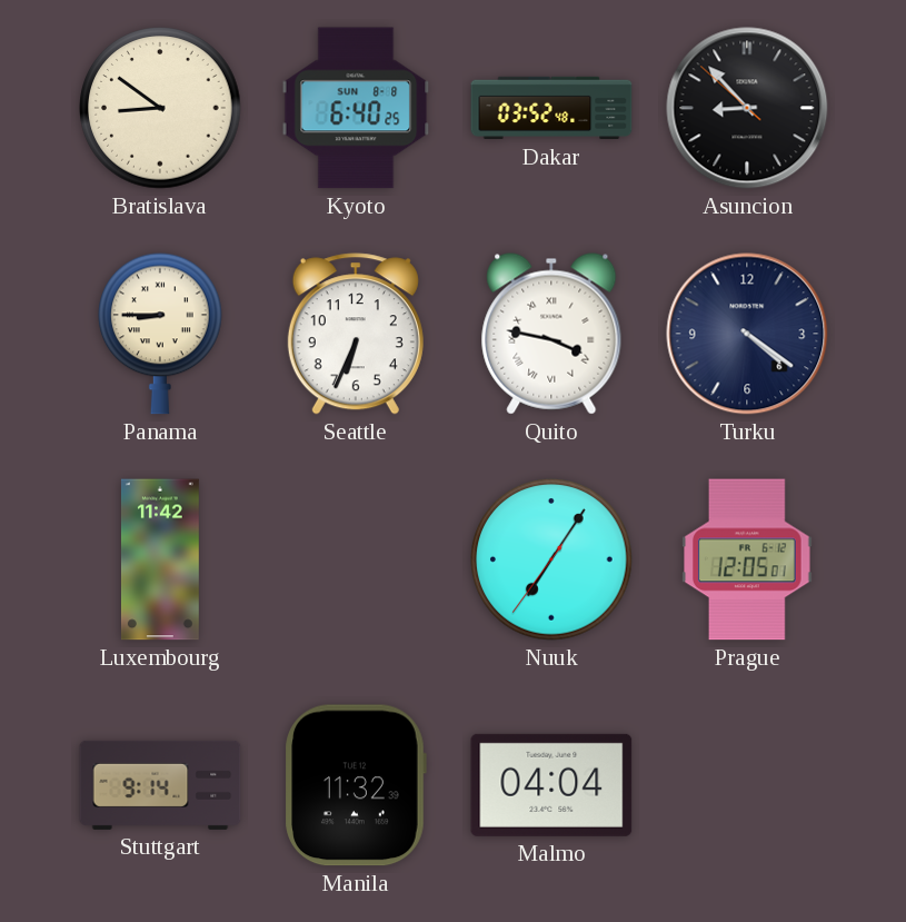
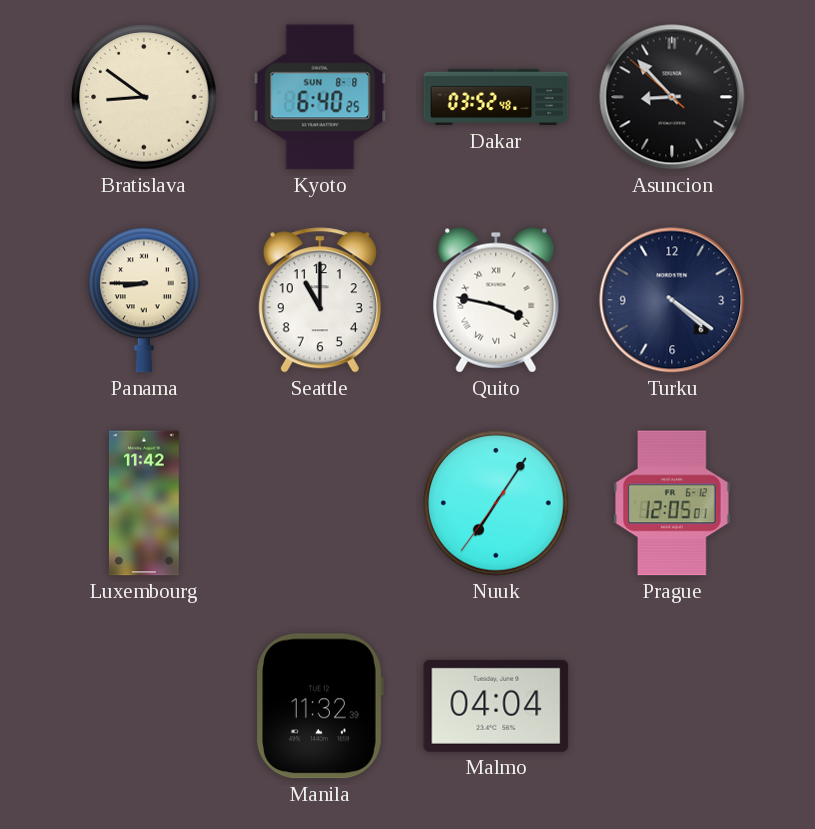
Seattle: 6:34 -> 11:00
Stuttgart: 9:14 -> none
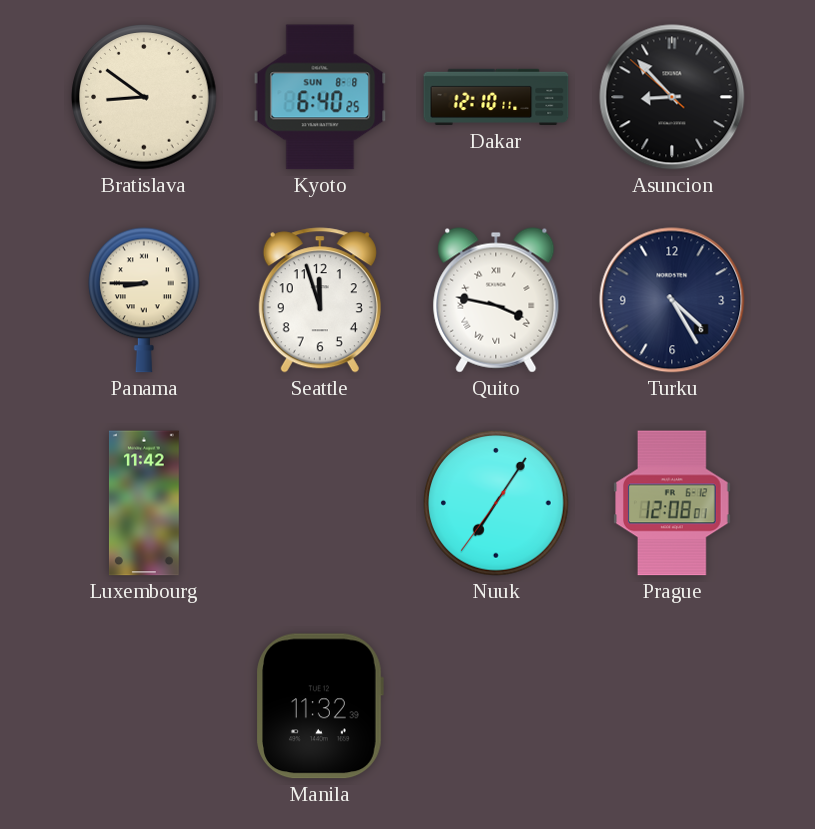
Dakar: 03:52 -> 12:10
Seattle: 11:00 -> 11:57
Turku: 4:21 -> 4:25
Prague: 12:05 -> 12:08
Malmo: 04:04 -> none
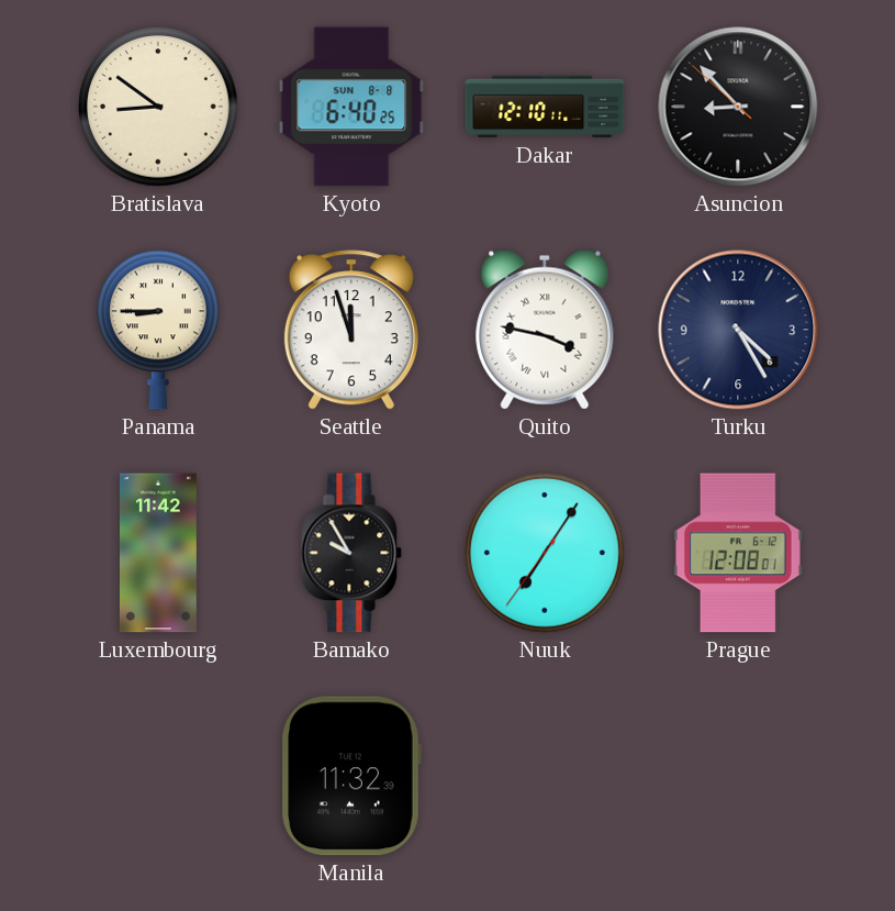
Bamako: none -> 9:55
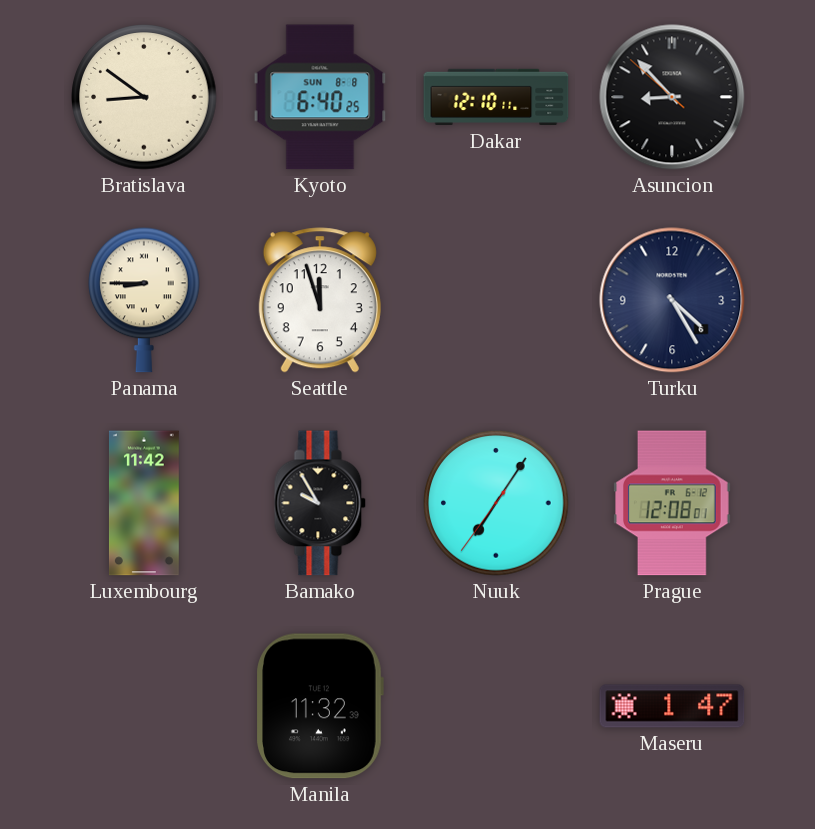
Quito: 3:47 -> none
Maseru: none -> 1:47
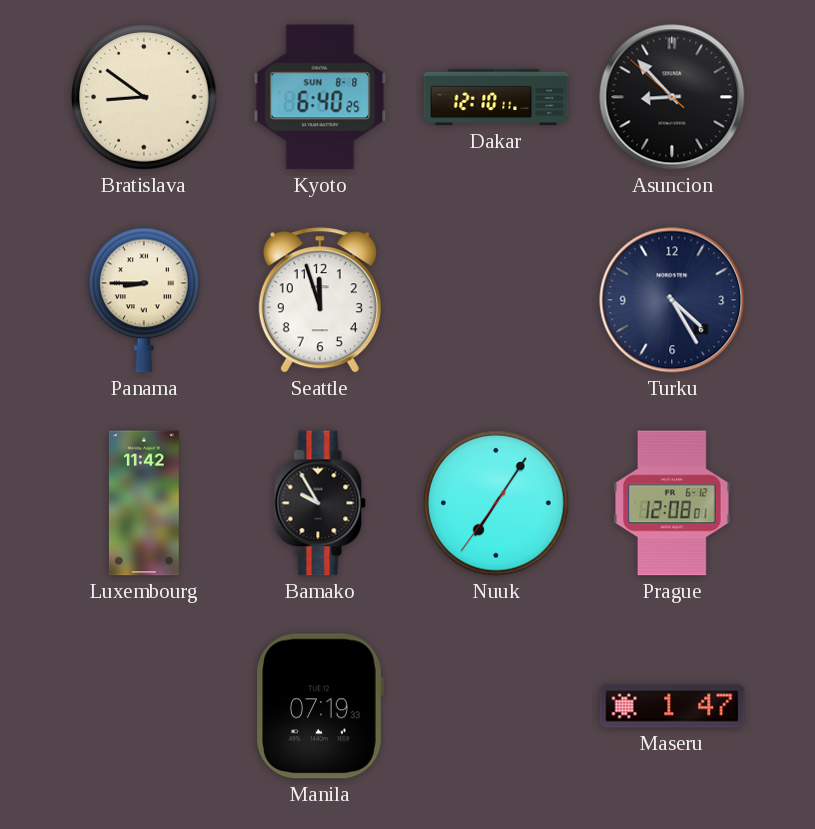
Manila: 11:32 -> 07:19
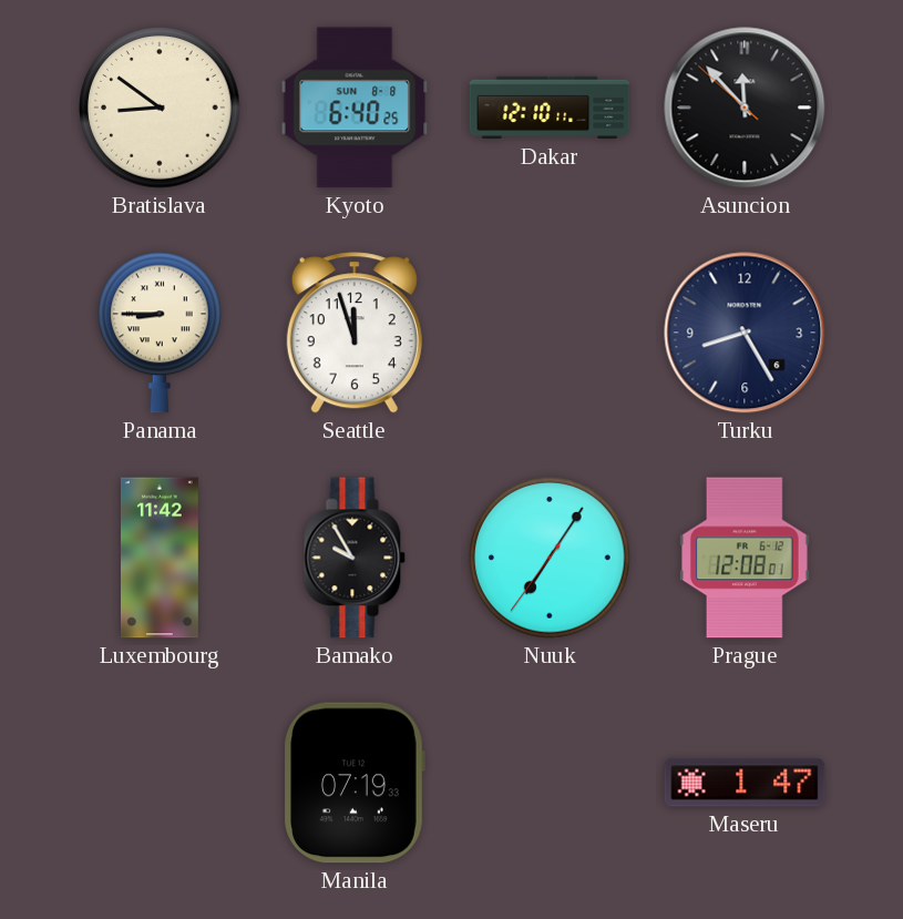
Asuncion: 8:52 -> 11:52
Turku: 4:25 -> 8:25
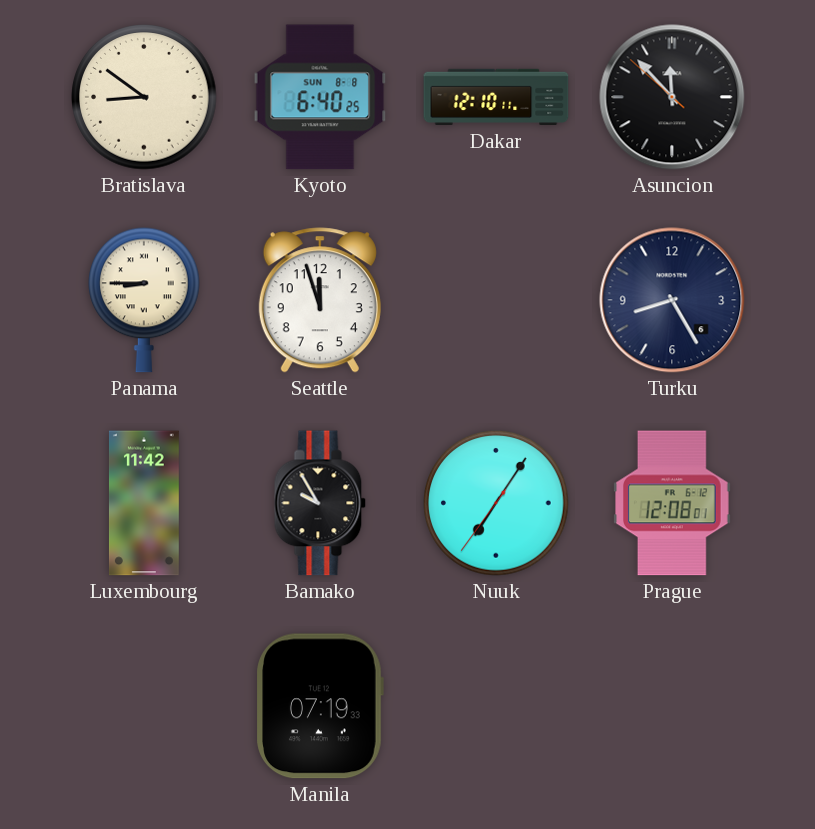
Maseru: 1:47 -> none
